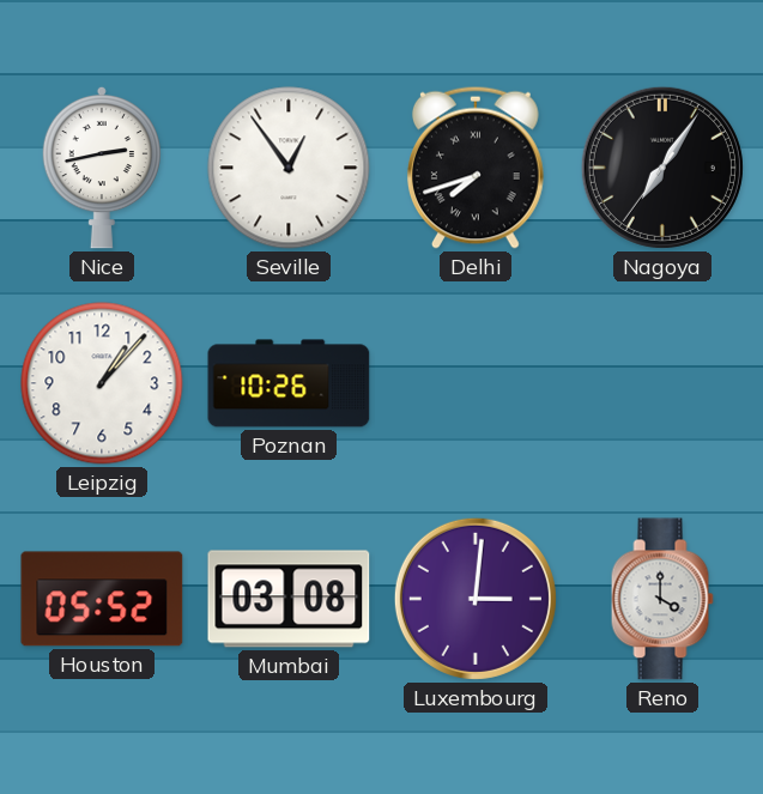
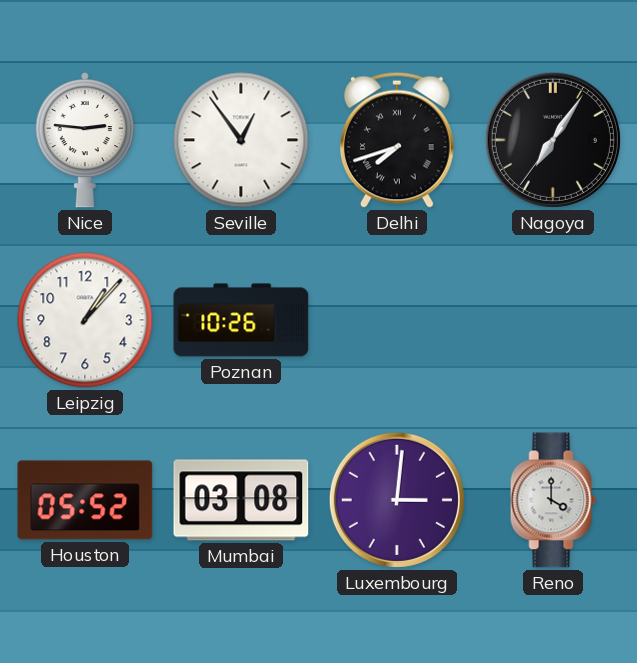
Nice: 2:43 -> 2:46
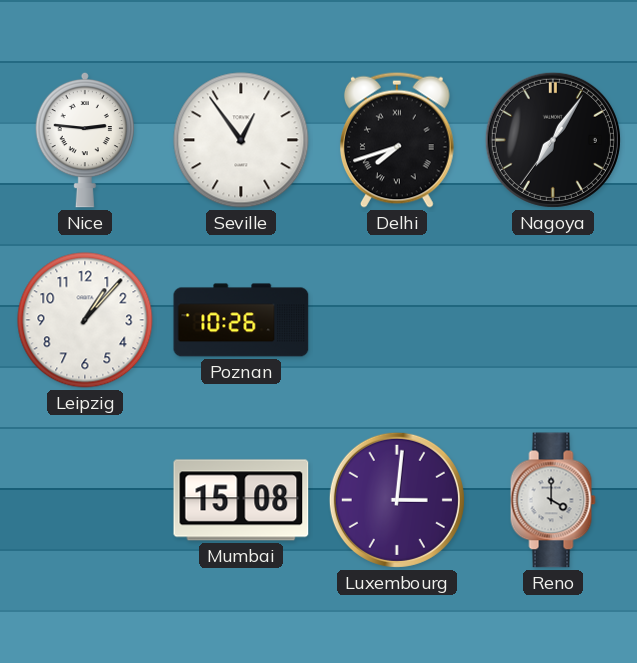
Houston: 05:52 -> none
Mumbai: 03:08 -> 15:08
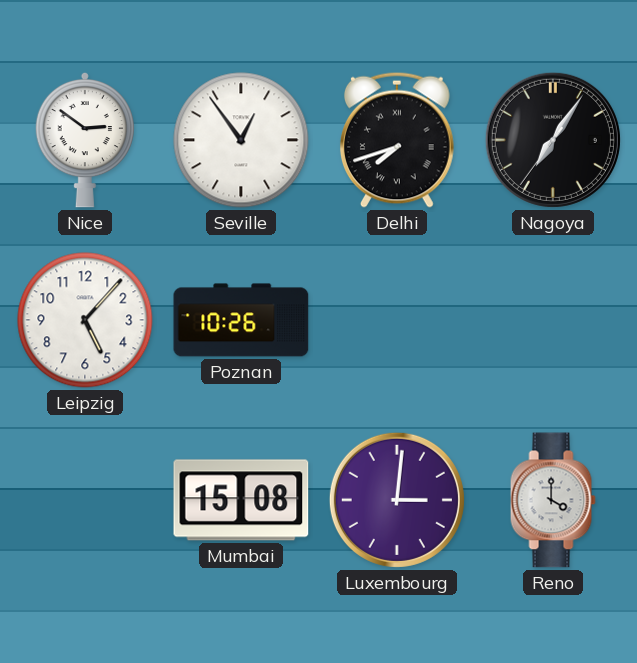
Nice: 2:46 -> 2:51
Leipzig: 1:07 -> 5:07
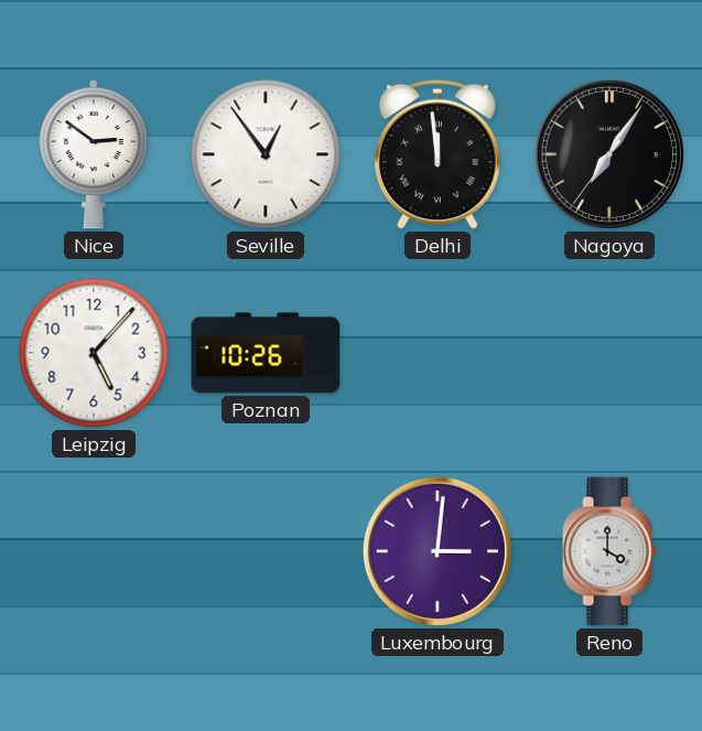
Delhi: 7:42 -> 11:59
Mumbai: 15:08 -> none
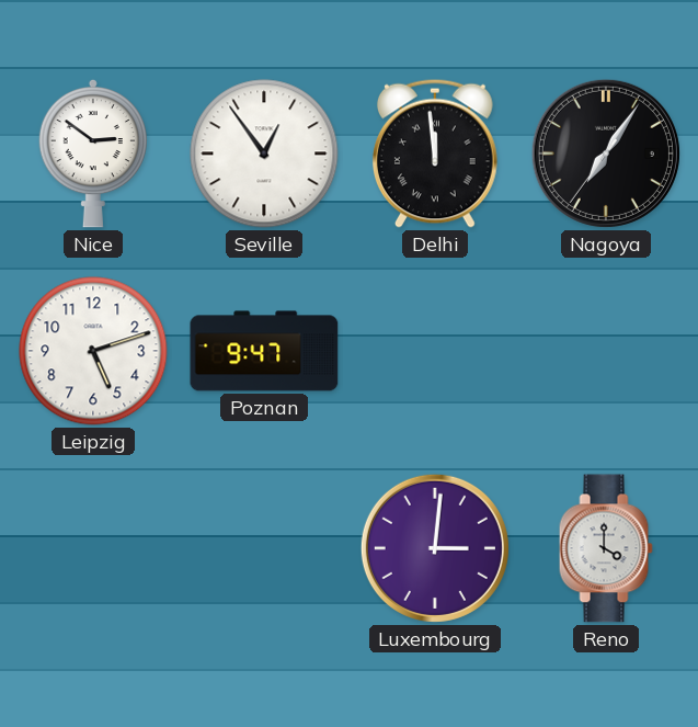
Leipzig: 5:07 -> 5:12
Poznan: 10:26 -> 9:47
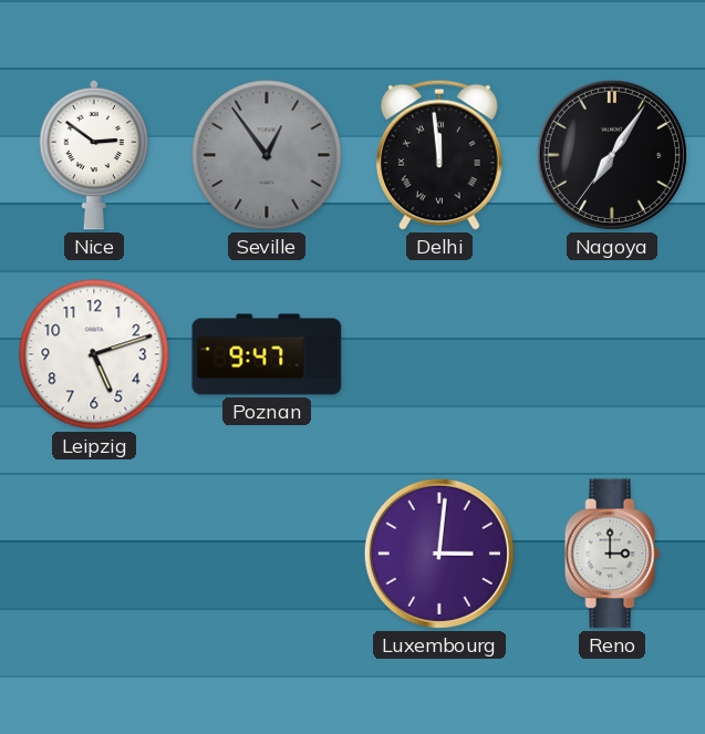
Seville dial: white -> grey
Reno: 4:00 -> 3:00
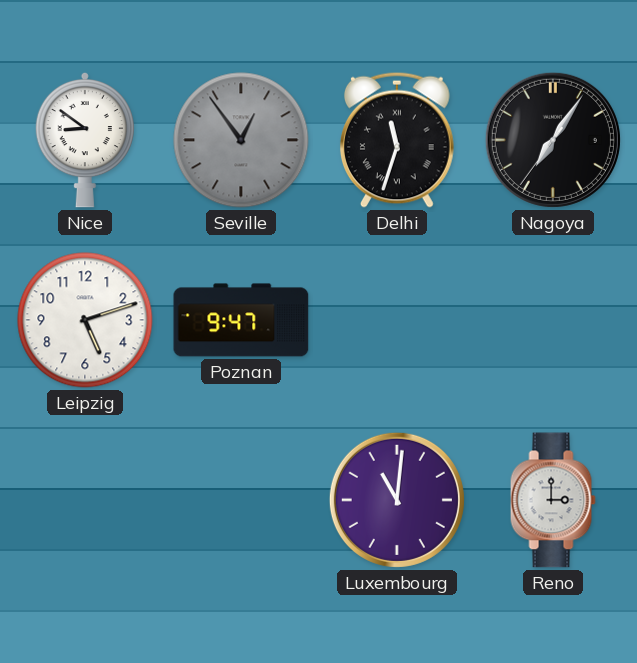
Nice: 2:51 -> 8:51
Delhi: 11:59 -> 11:33
Luxembourg: 3:01 -> 11:01
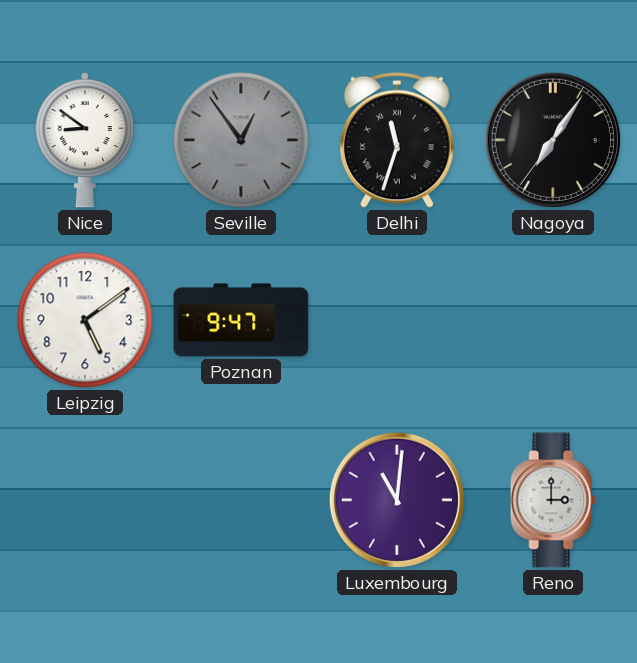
Leipzig: 5:12 -> 5:09
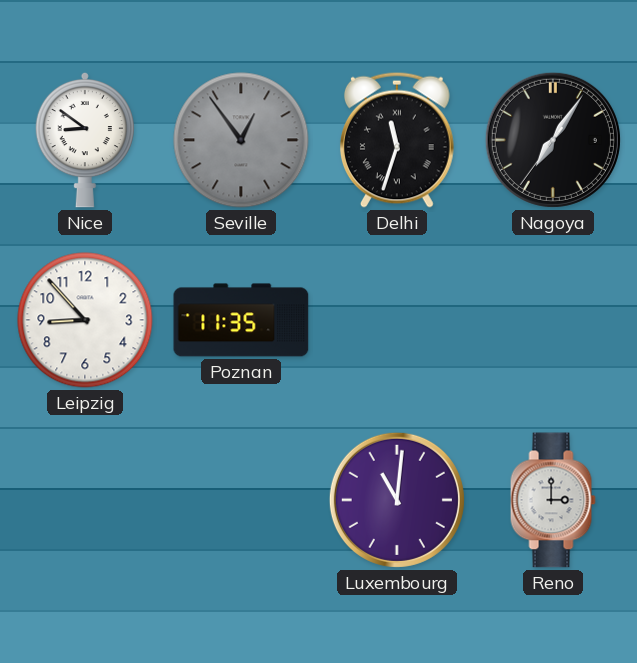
Leipzig: 5:09 -> 8:53
Poznan: 9:47 -> 11:35
